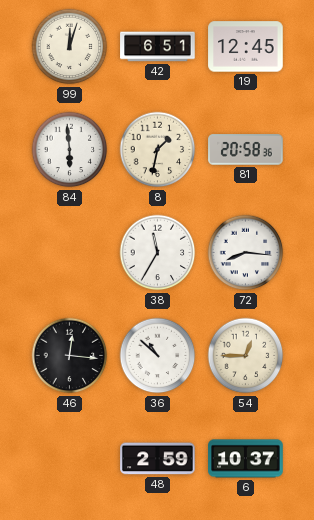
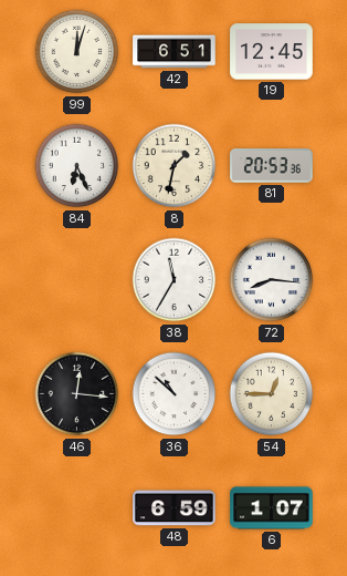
84: 5:59 -> 6:26
81: 20:58 -> 20:53
48: 2:59 -> 6:59
6: 10:37 -> 1:07
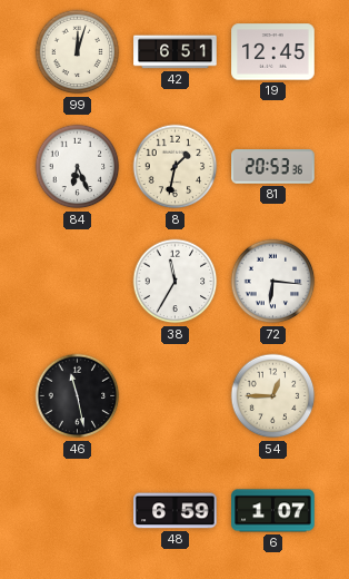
72: 8:16 -> 6:16
46: 12:16 -> 11:28
36: 10:52 -> none
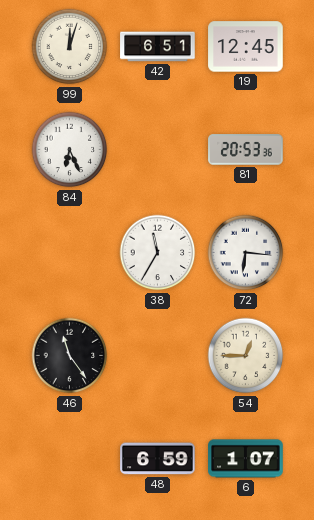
8: 1:32 -> none
46: 11:28 -> 11:24
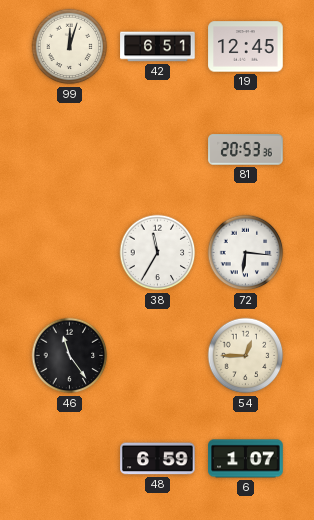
84: 6:26 -> none
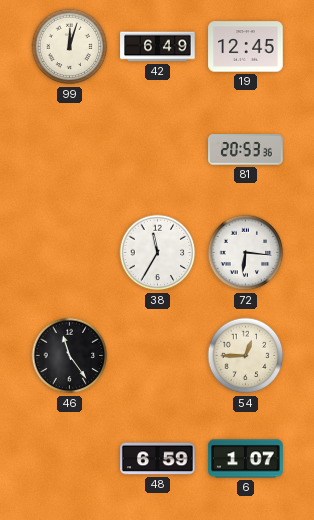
42: 6:51 -> 6:49
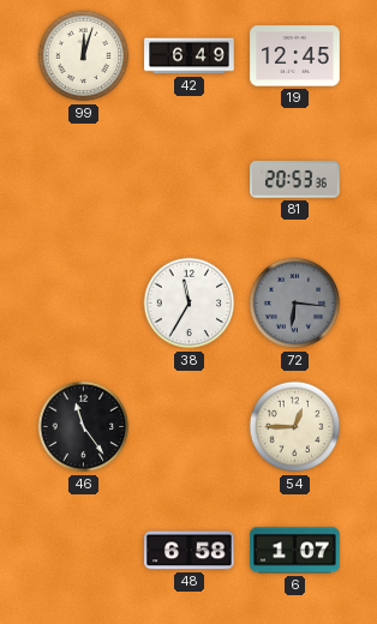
72 dial: white -> grey
48: 6:59 -> 6:58
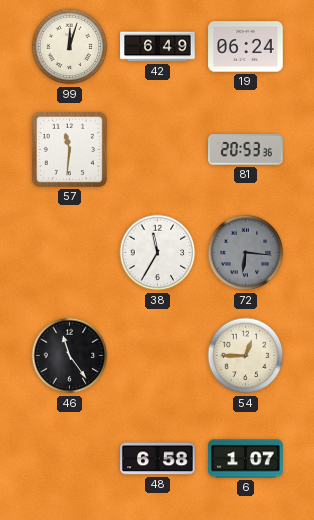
19: 12:45 -> 06:24
57: none -> 11:31
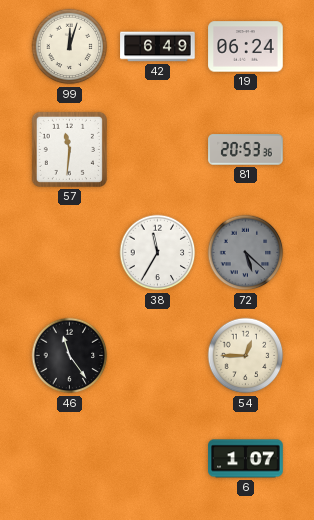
72: 6:16 -> 5:22
48: 6:58 -> none
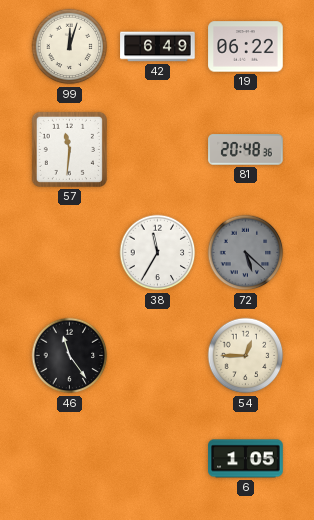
19: 06:24 -> 06:22
81: 20:53 -> 20:48
6: 1:07 -> 1:05
